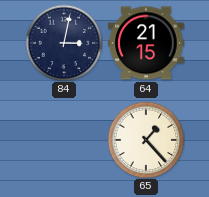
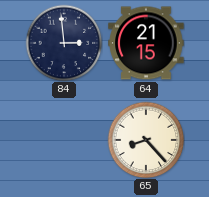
84: 3:02 -> 2:59
65: 1:23 -> 8:23
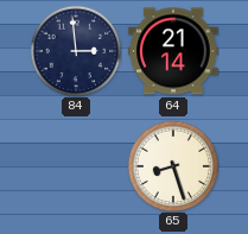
64: 21:15 -> 21:14
65: 8:23 -> 8:27
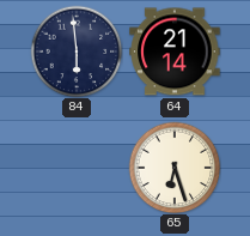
84: 2:59 -> 5:59
65: 8:27 -> 6:27
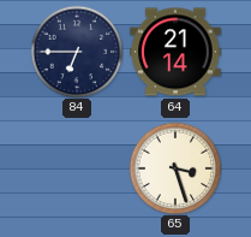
84: 5:59 -> 6:45
65: 6:27 -> 3:27
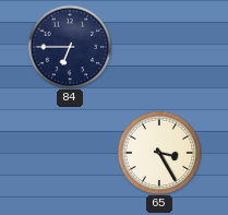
64: 21:14 -> none
65: 3:27 -> 3:25
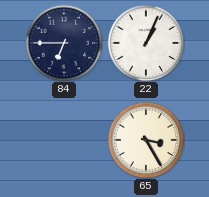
22: none -> 1:04
